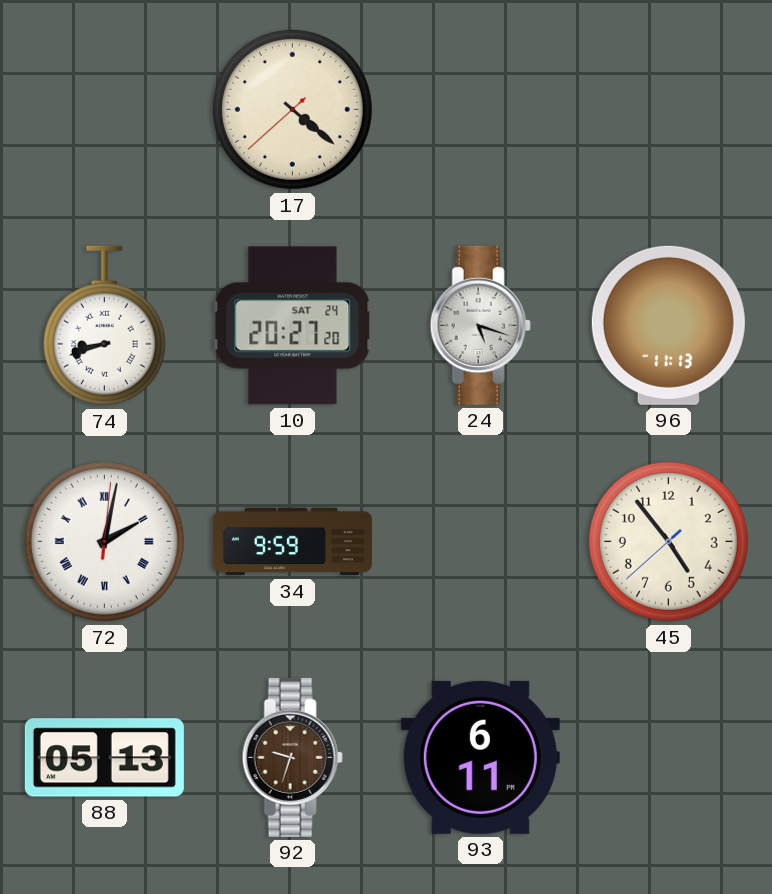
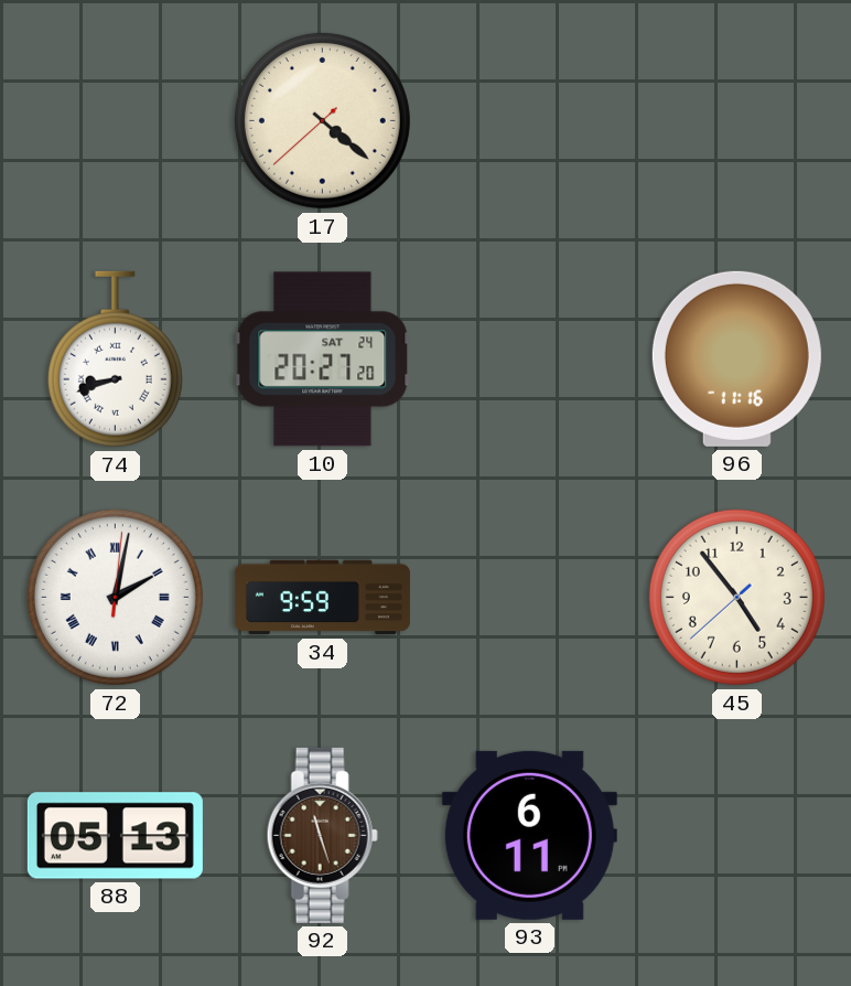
24: 5:18 -> none
96: 11:13 -> 11:16
92: 9:33 -> 11:27
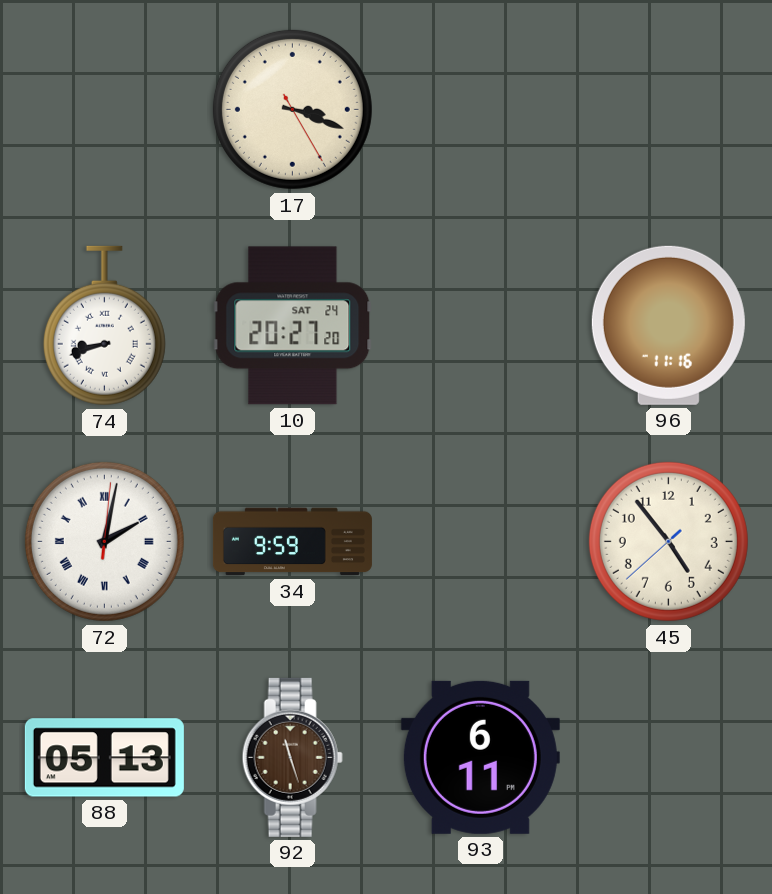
17: 4:21 -> 3:18
